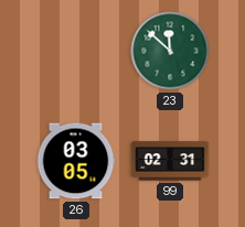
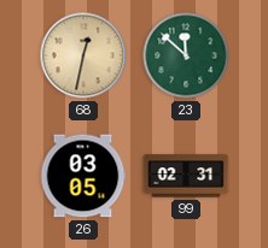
68: none -> 12:32
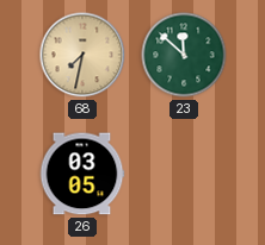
68: 12:32 -> 7:32
99: 02:31 -> none
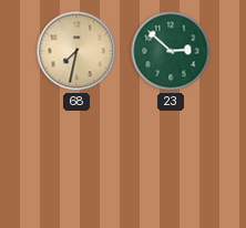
23: 11:52 -> 2:52
26: 03:05 -> none
